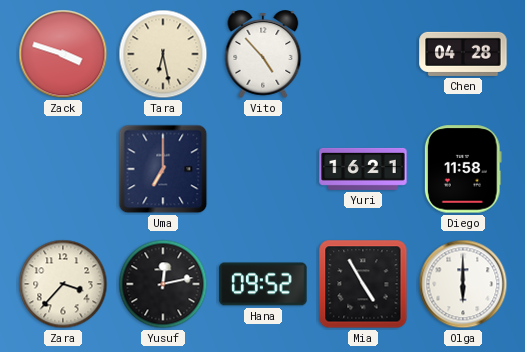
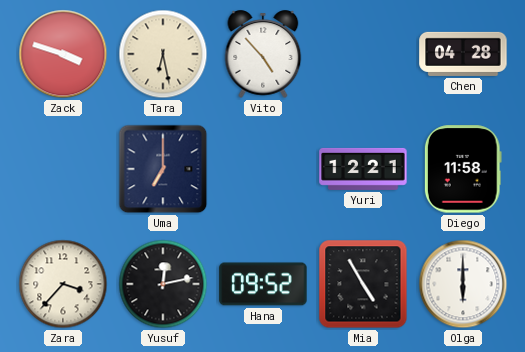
Yuri: 16:21 -> 12:21
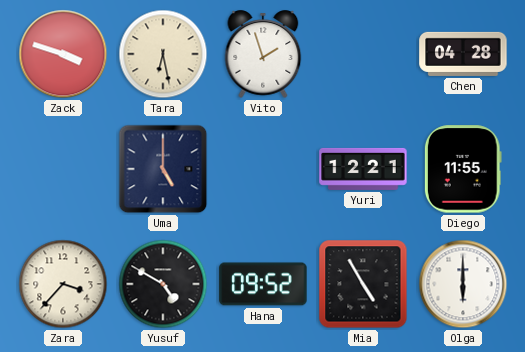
Vito: 4:53 -> 1:57
Uma: 7:00 -> 5:00
Diego: 11:58 -> 11:55
Yusuf: 12:13 -> 4:50
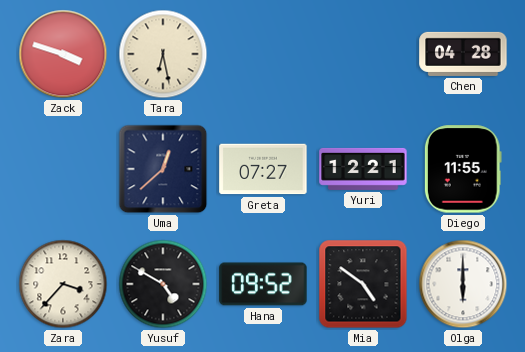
Vito: 1:57 -> none
Uma: 5:00 -> 12:38
Greta: none -> 07:27
Mia: 4:55 -> 4:51
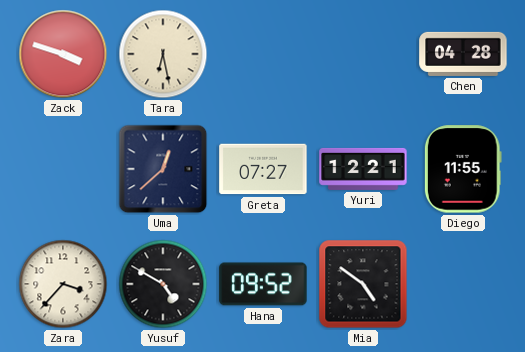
Olga: 6:00 -> none
